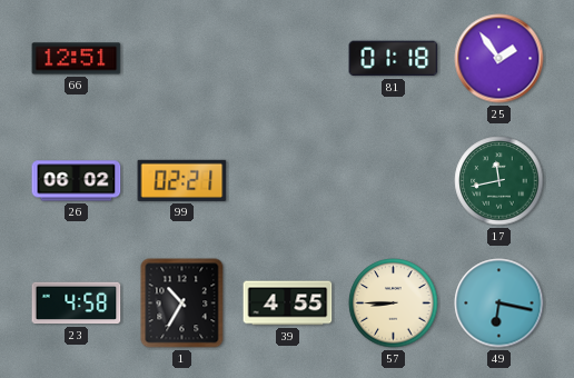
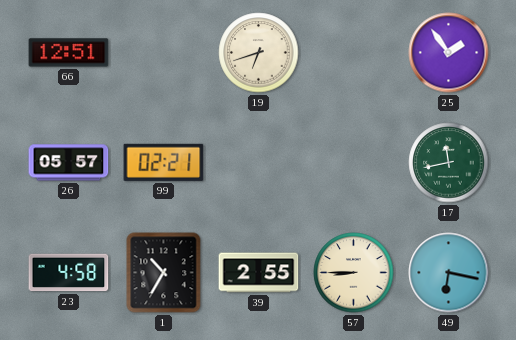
19: none -> 6:42
81: 01:18 -> none
26: 06:02 -> 05:57
39: 4:55 -> 2:55
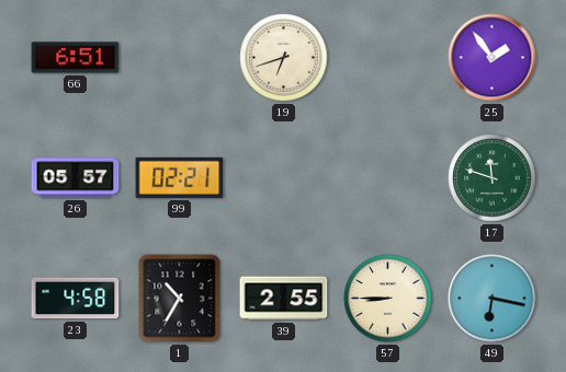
66: 12:51 -> 6:51
17: 11:43 -> 11:48
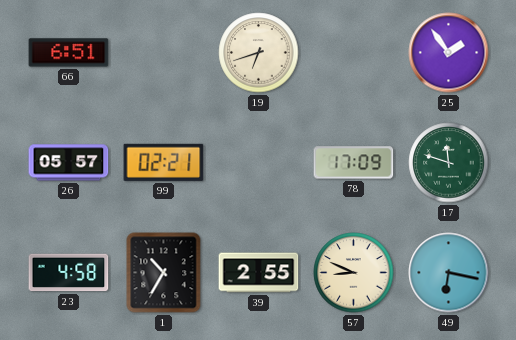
78: none -> 17:09
57: 8:45 -> 8:49
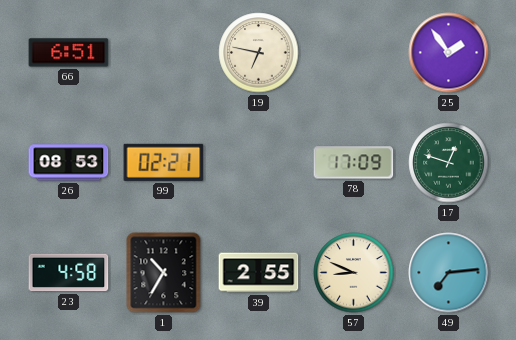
19: 6:42 -> 6:47
26: 05:57 -> 08:53
17: 11:48 -> 12:48
49: 6:17 -> 7:14
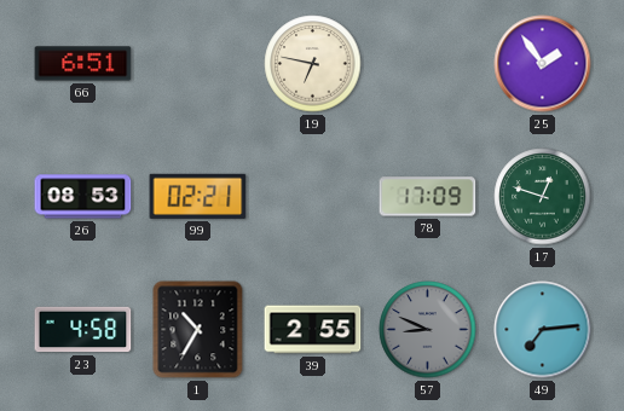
57 dial: cream -> grey
